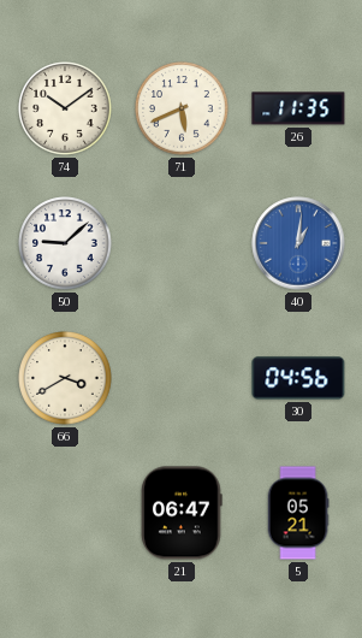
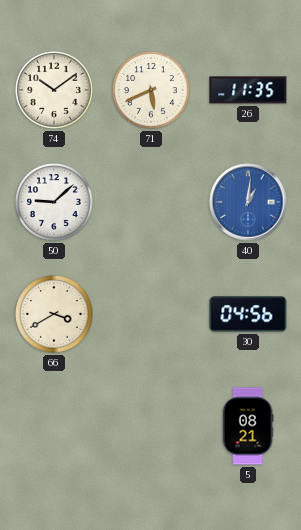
21: 06:47 -> none
5: 05:21 -> 08:21
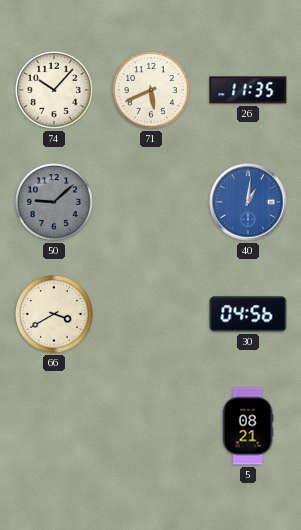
74: 10:09 -> 10:07
50 dial: white -> grey
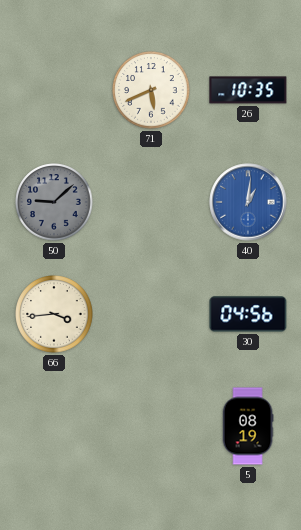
74: 10:07 -> none
26: 11:35 -> 10:35
66: 3:40 -> 3:44
5: 08:21 -> 08:19
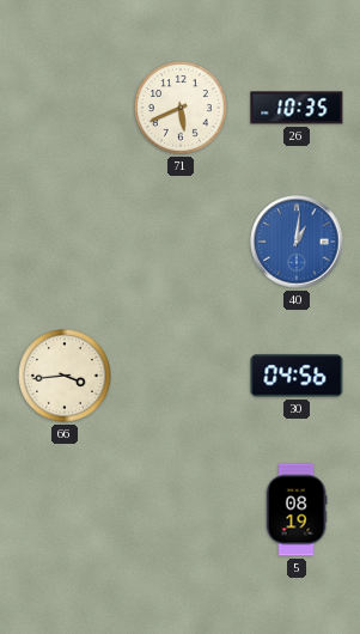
50: 9:08 -> none
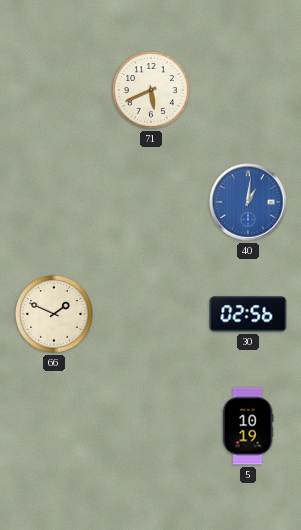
26: 10:35 -> none
66: 3:44 -> 1:49
30: 04:56 -> 02:56
5: 08:19 -> 10:19
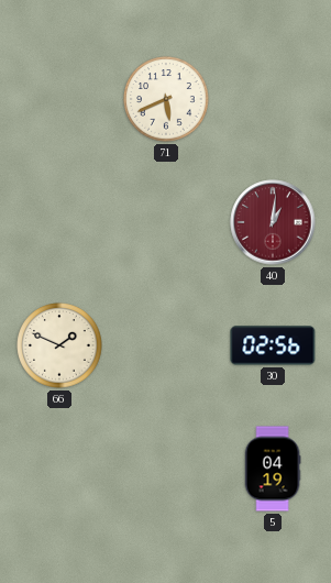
40 dial: blue -> burgundy
5: 10:19 -> 04:19
